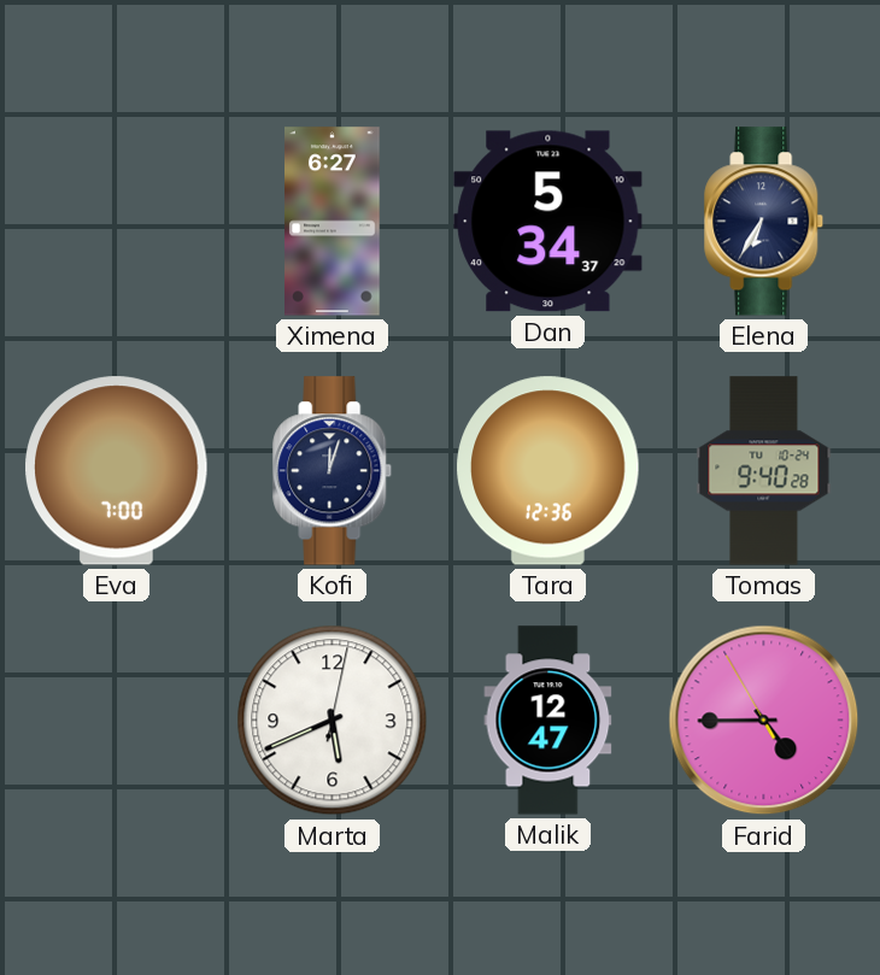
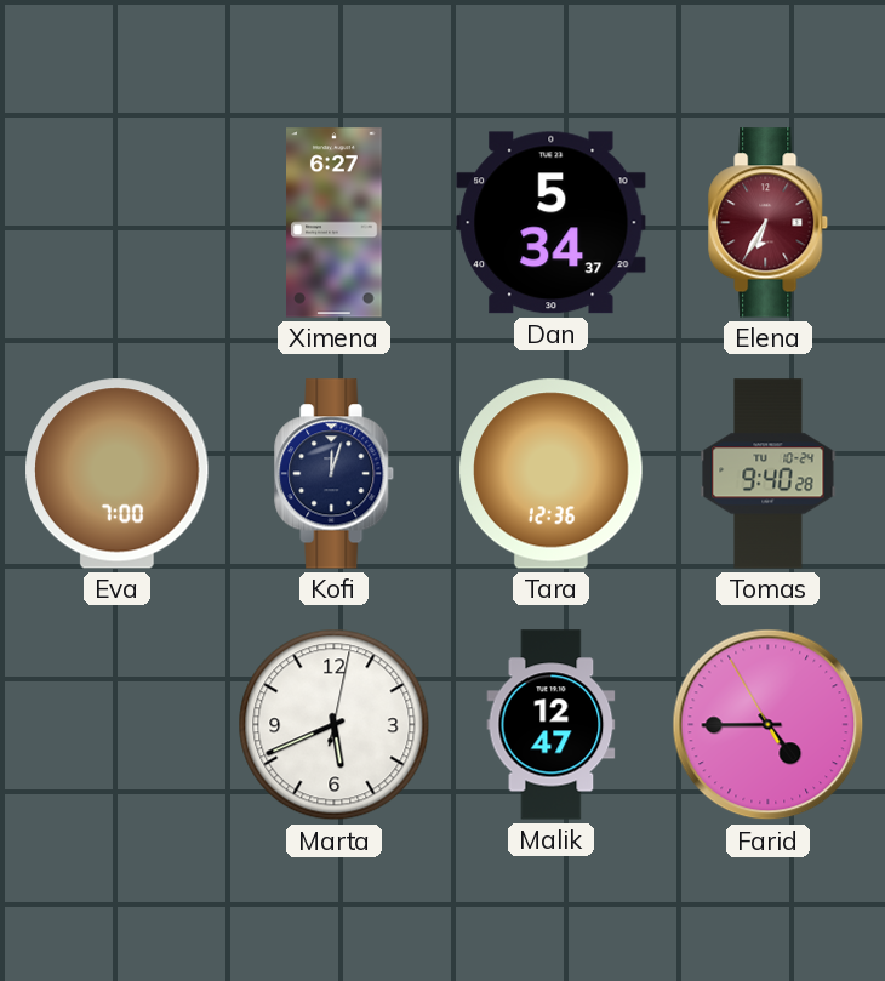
Elena dial: navy -> burgundy
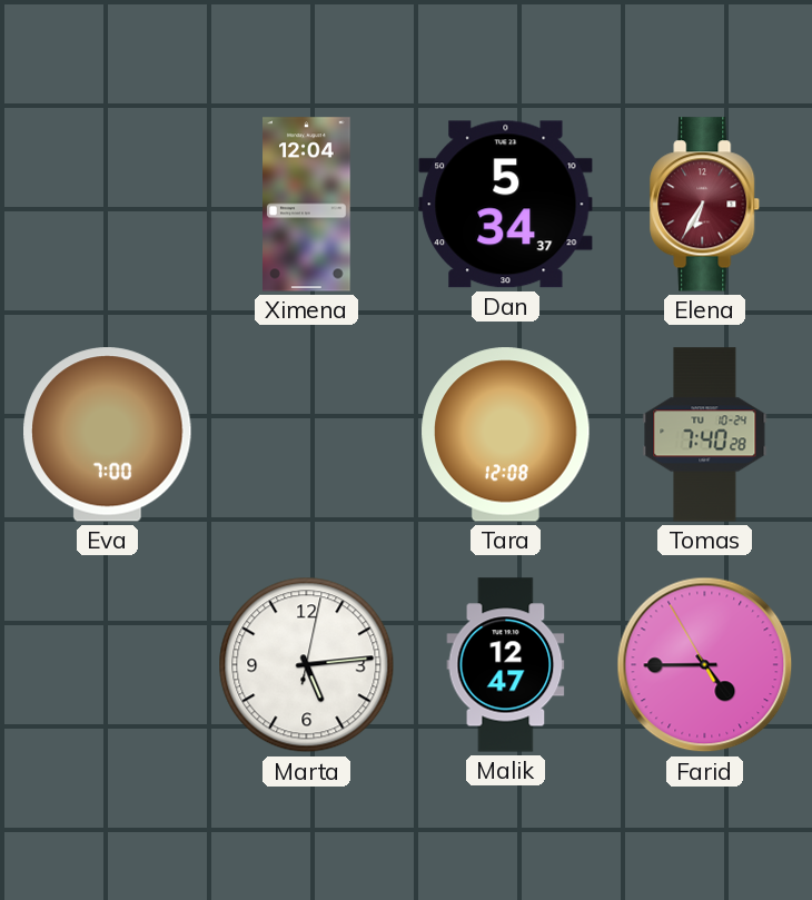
Ximena: 6:27 -> 12:04
Kofi: 12:03 -> none
Tara: 12:36 -> 12:08
Tomas: 9:40 -> 7:40
Marta: 5:41 -> 5:14
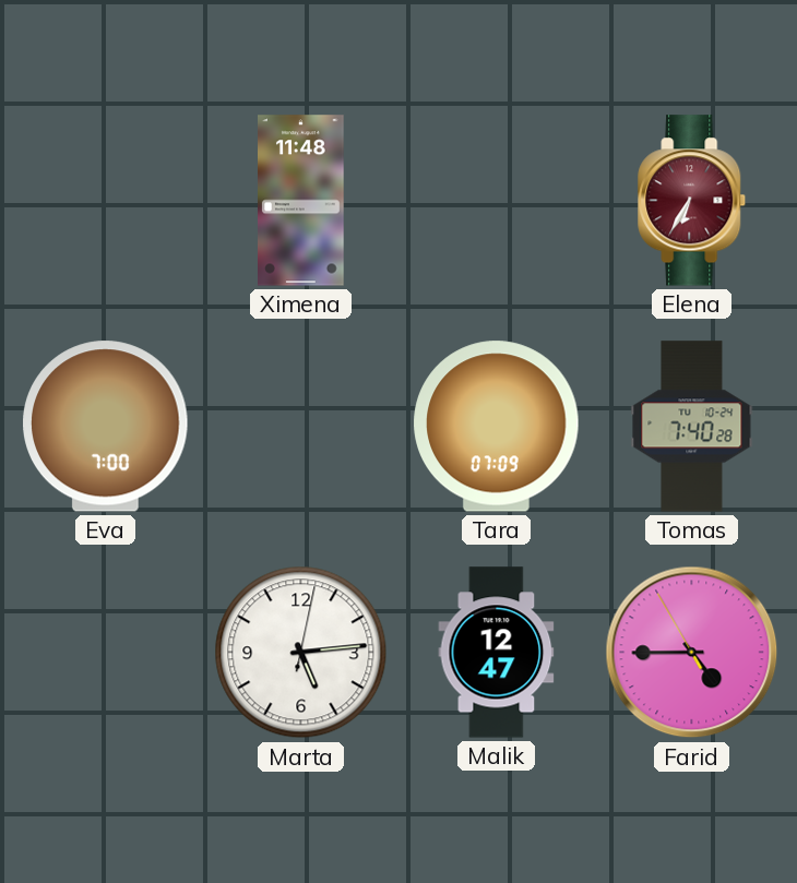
Ximena: 12:04 -> 11:48
Dan: 5:34 -> none
Tara: 12:08 -> 07:09
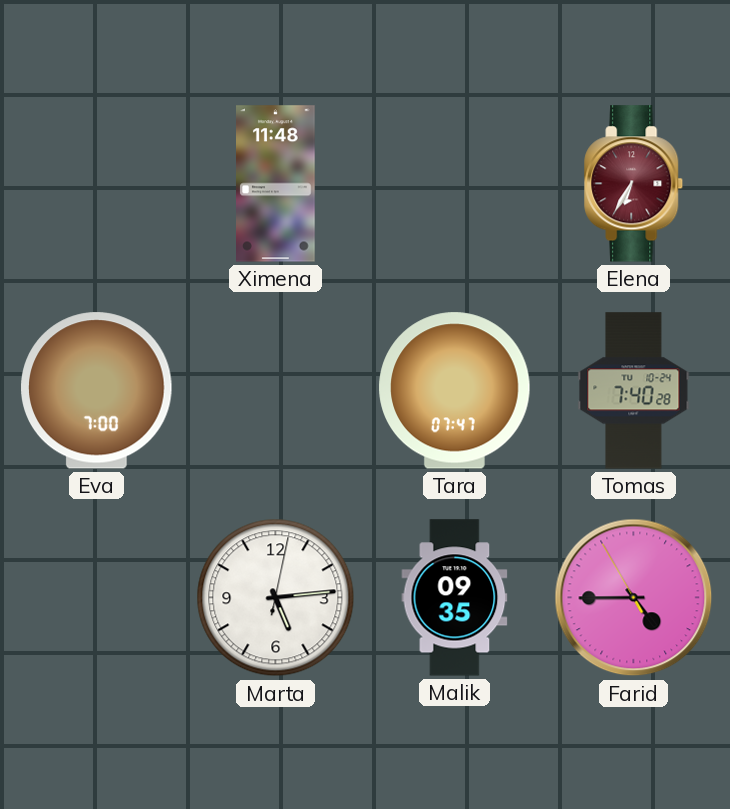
Tara: 07:09 -> 07:47
Malik: 12:47 -> 09:35
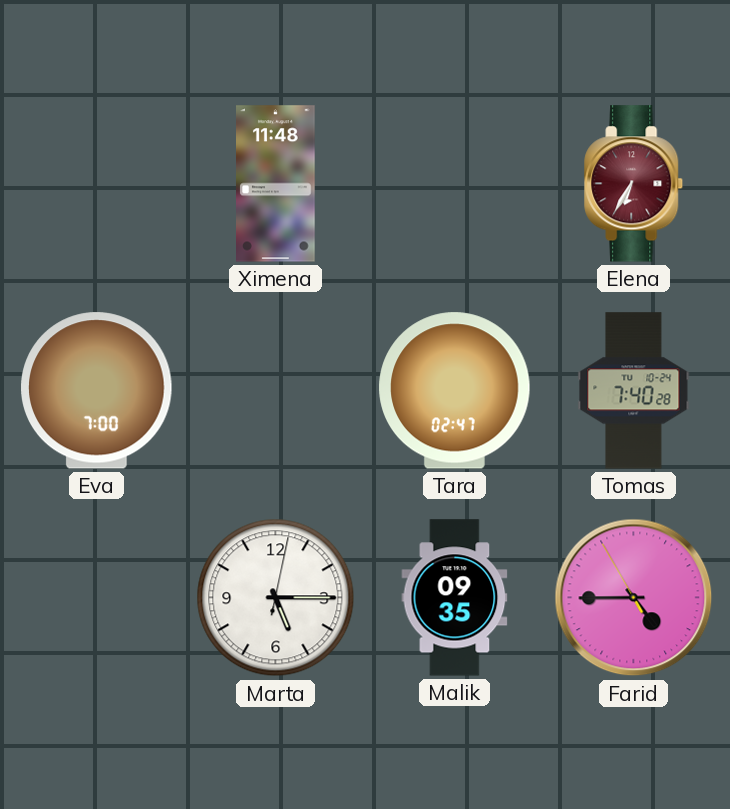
Tara: 07:47 -> 02:47
Marta: 5:14 -> 5:15
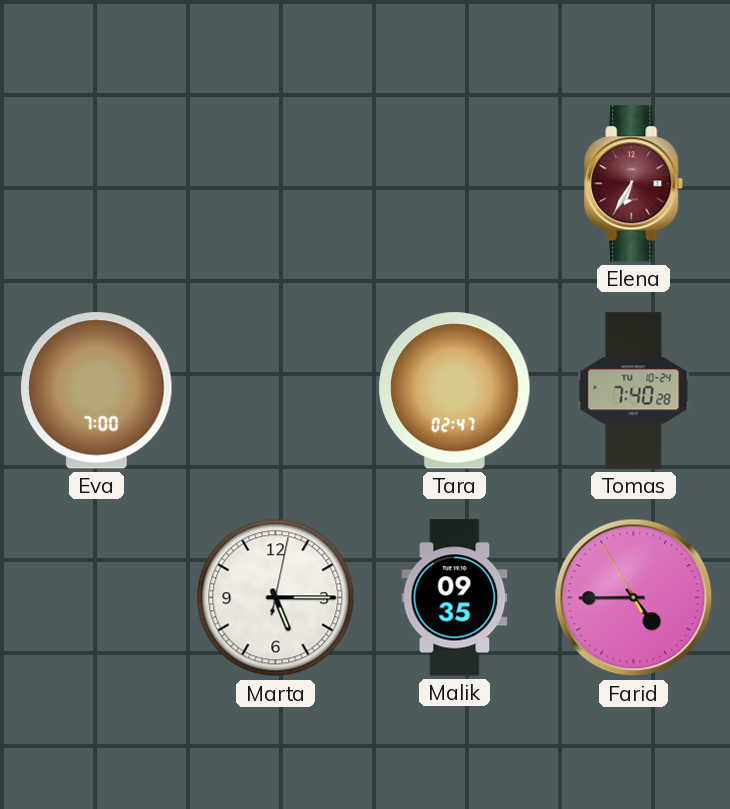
Ximena: 11:48 -> none
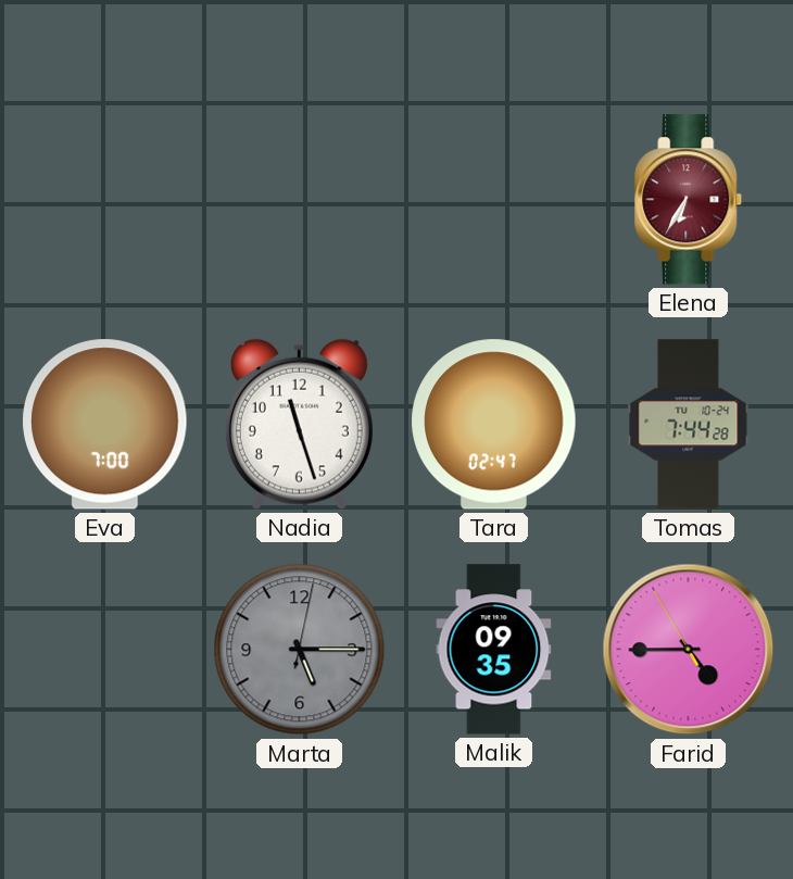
Nadia: none -> 11:27
Tomas: 7:40 -> 7:44
Marta dial: white -> grey
